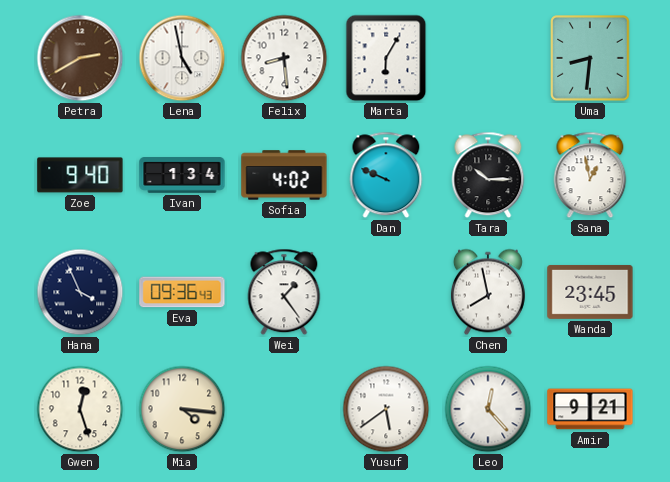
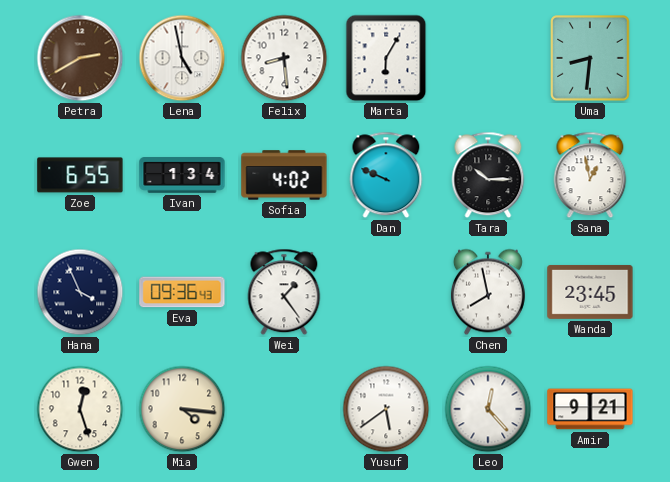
Zoe: 9:40 -> 6:55
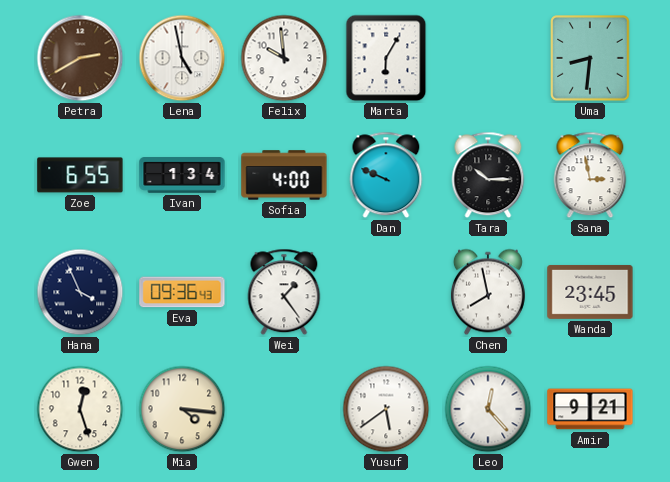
Felix: 8:29 -> 9:59
Sofia: 4:02 -> 4:00
Sana: 12:58 -> 2:58
